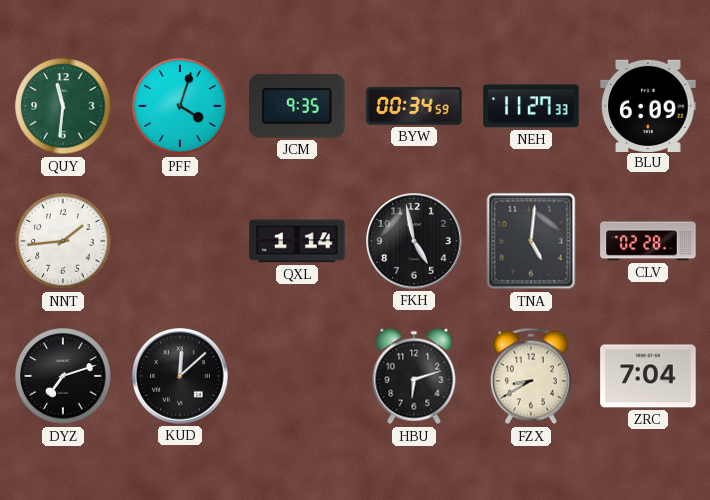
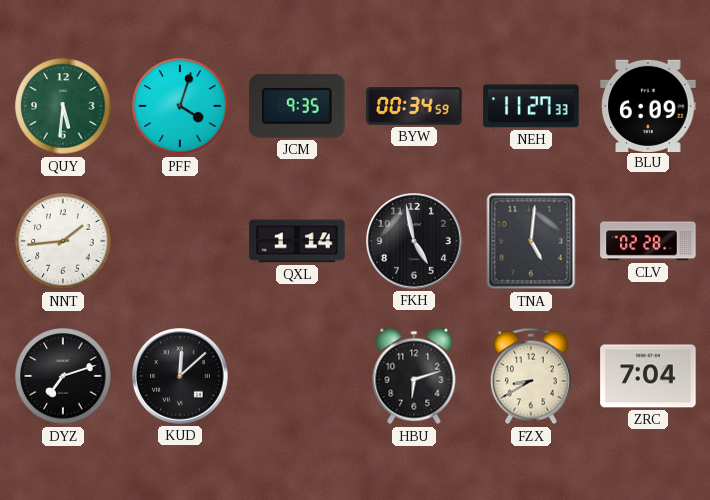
QUY: 11:31 -> 5:31
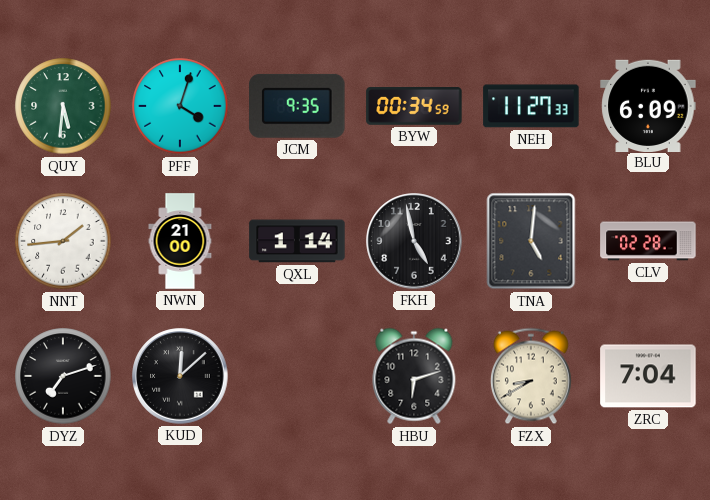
NWN: none -> 21:00
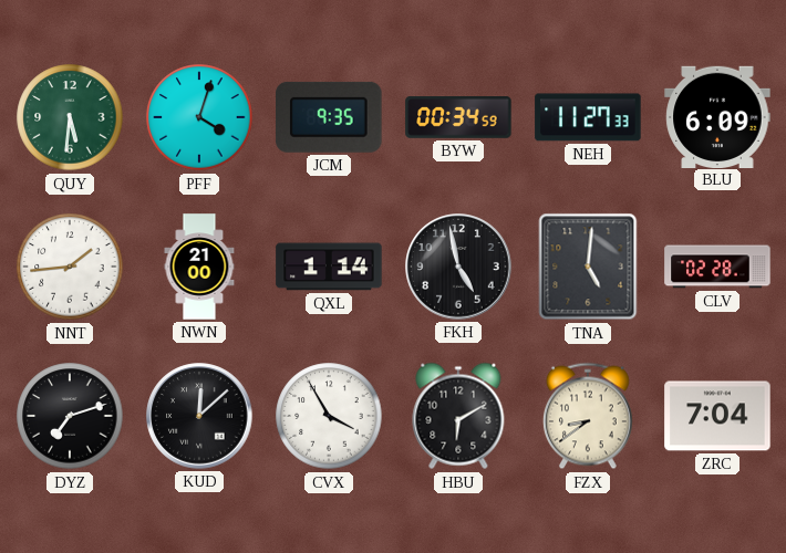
CVX: none -> 3:55
HBU: 6:12 -> 6:10
FZX: 8:40 -> 8:39
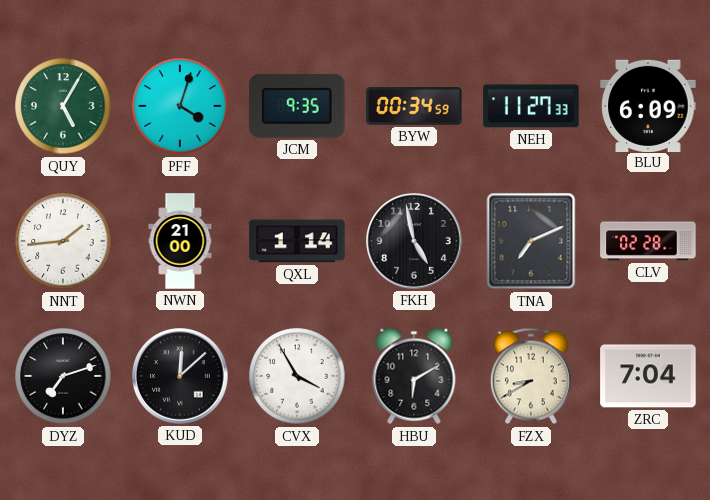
QUY: 5:31 -> 5:05
TNA: 5:01 -> 7:11
FZX: 8:39 -> 8:40
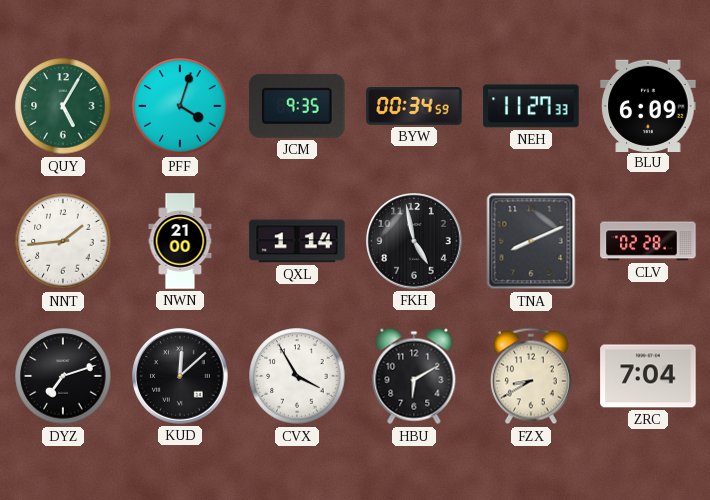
TNA: 7:11 -> 8:11
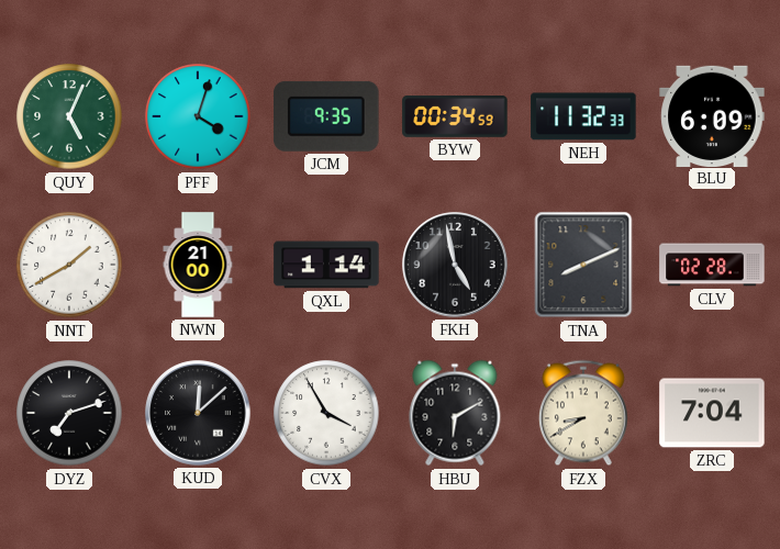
QUY: 5:05 -> 5:04
NEH: 11:27 -> 11:32
NNT: 1:44 -> 1:40
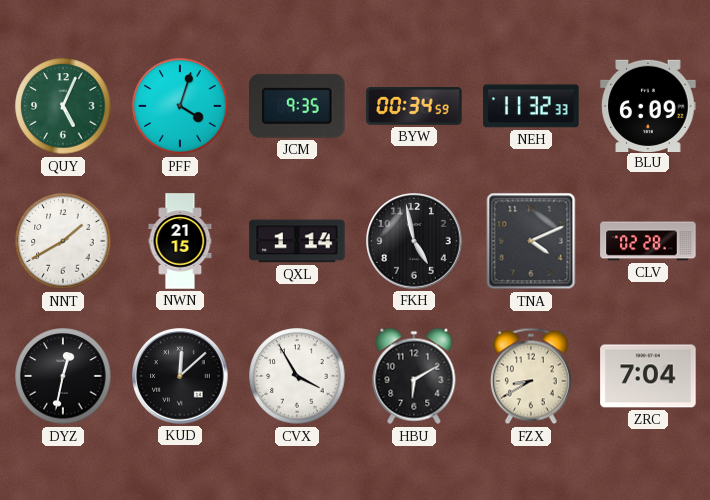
NWN: 21:00 -> 21:15
TNA: 8:11 -> 4:11
DYZ: 7:12 -> 12:32
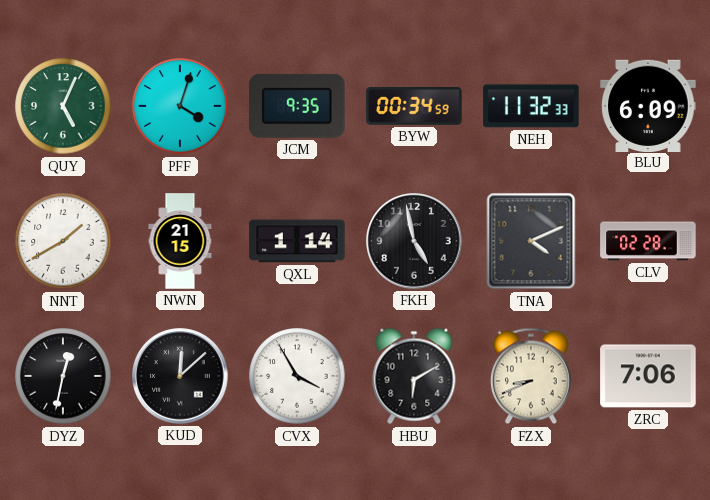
FZX: 8:40 -> 8:41
ZRC: 7:04 -> 7:06
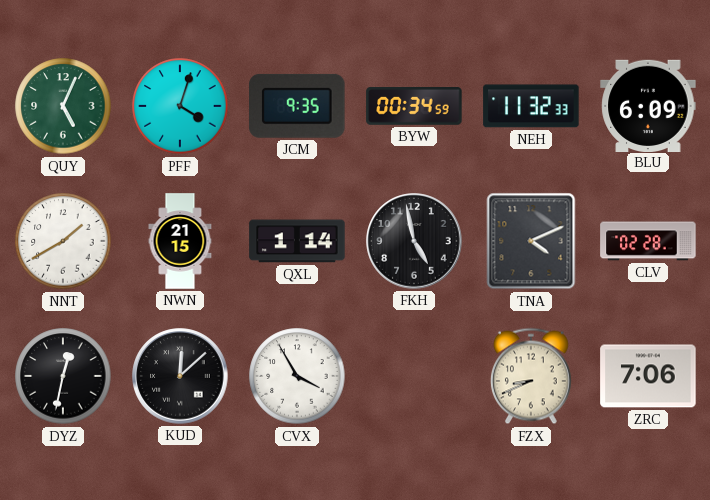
HBU: 6:10 -> none
